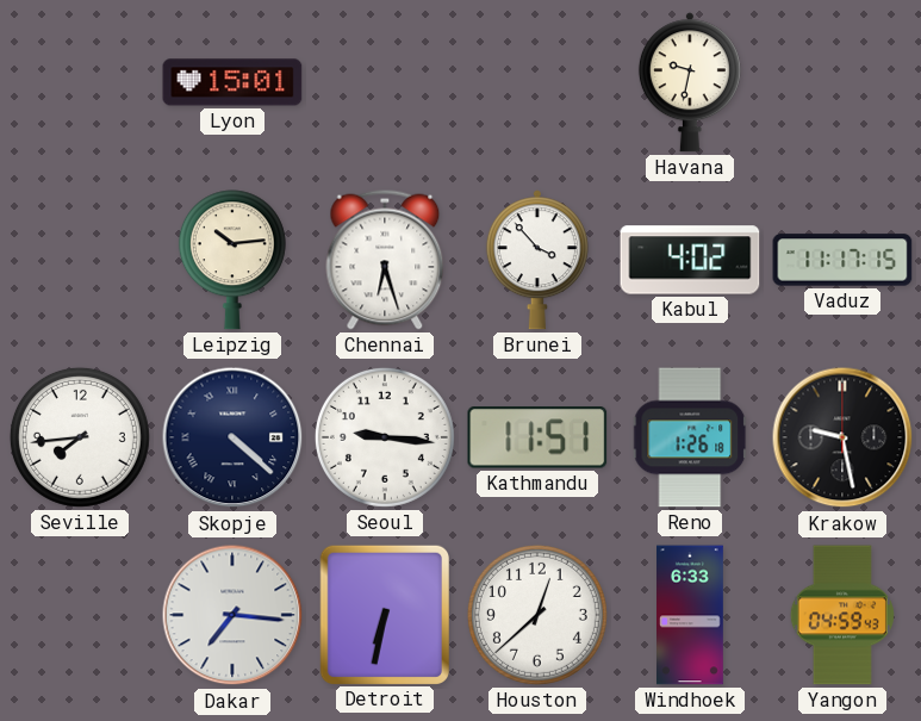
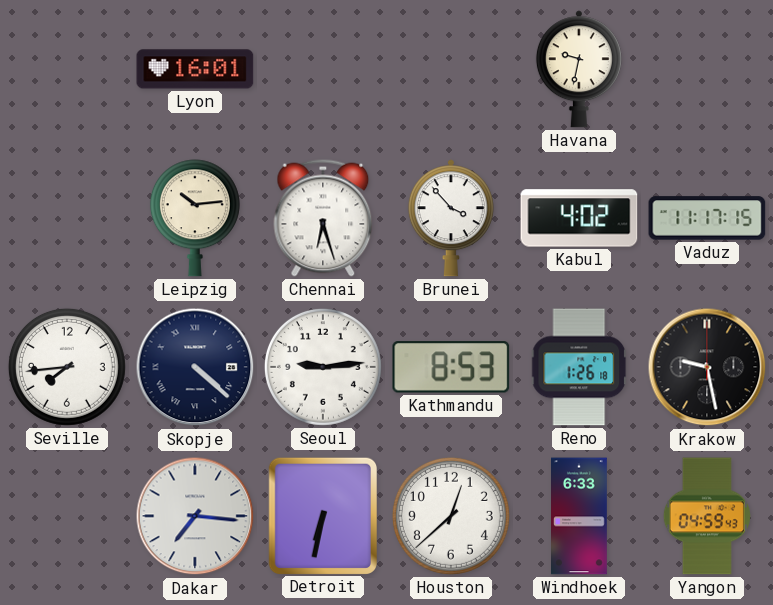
Lyon: 15:01 -> 16:01
Seoul: 9:16 -> 9:14
Kathmandu: 11:51 -> 8:53
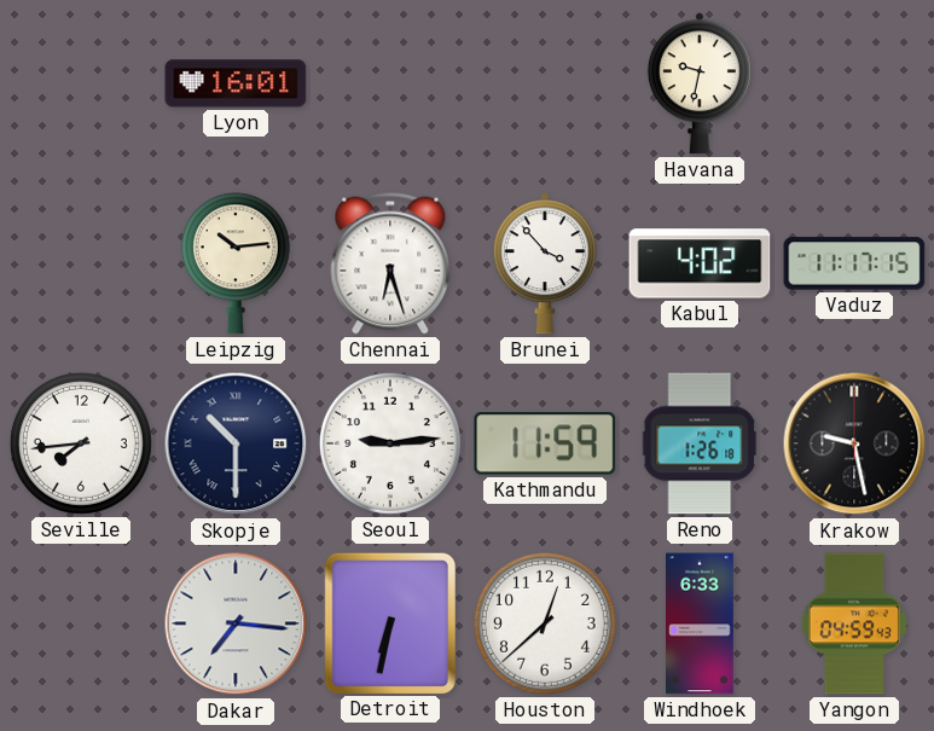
Skopje: 4:22 -> 10:30
Kathmandu: 8:53 -> 11:59
